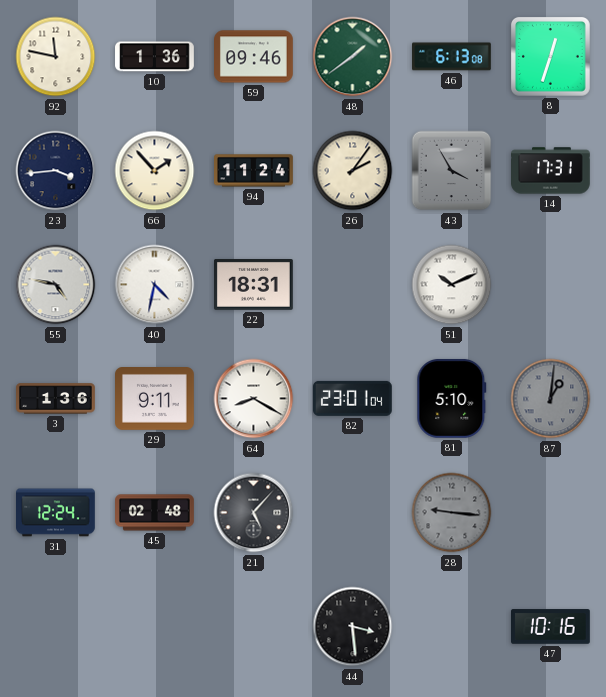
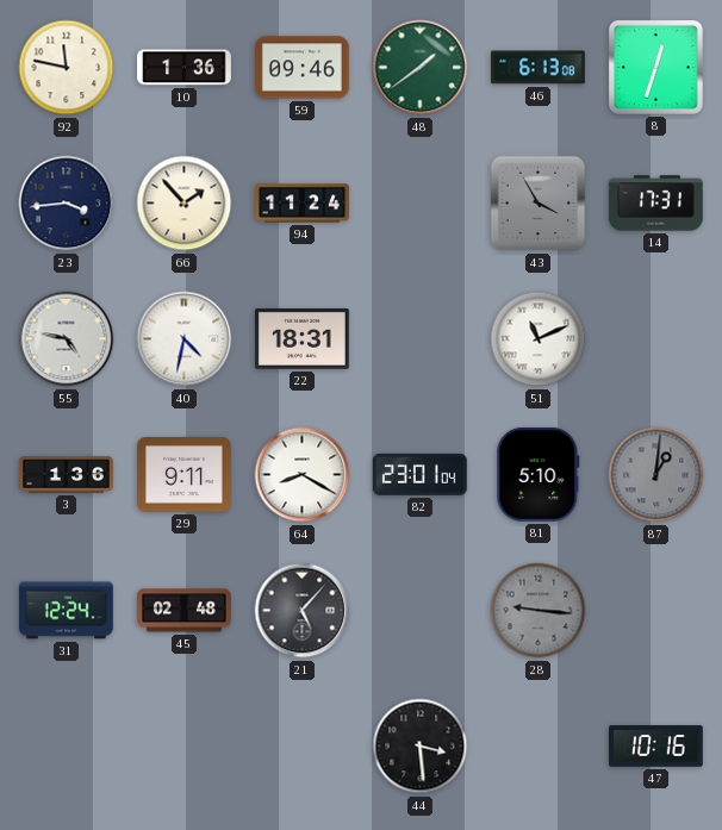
26: 2:06 -> none
51: 10:11 -> 11:11
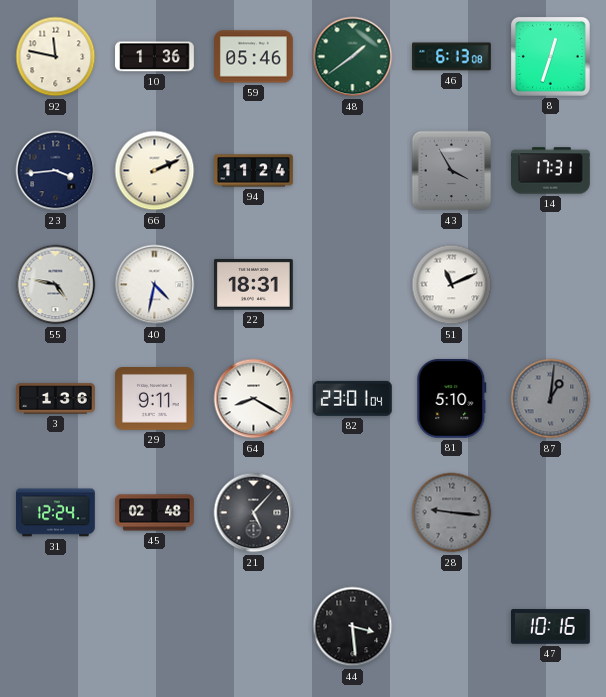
59: 09:46 -> 05:46
66: 1:53 -> 2:11
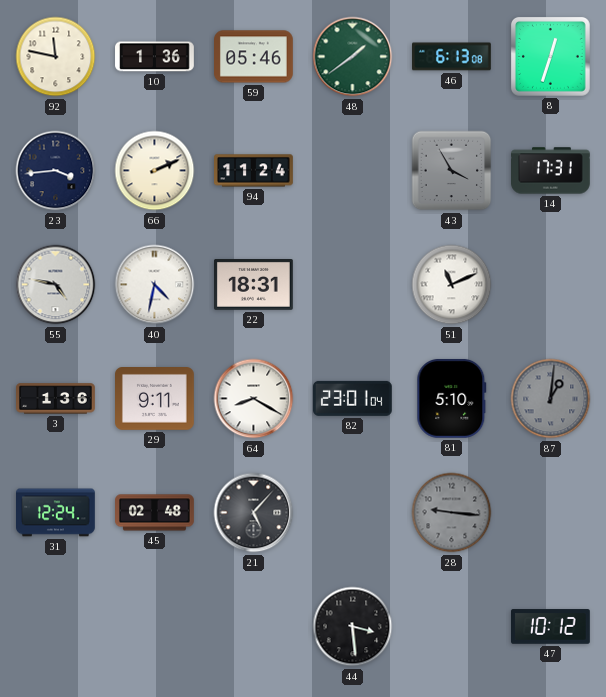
47: 10:16 -> 10:12
